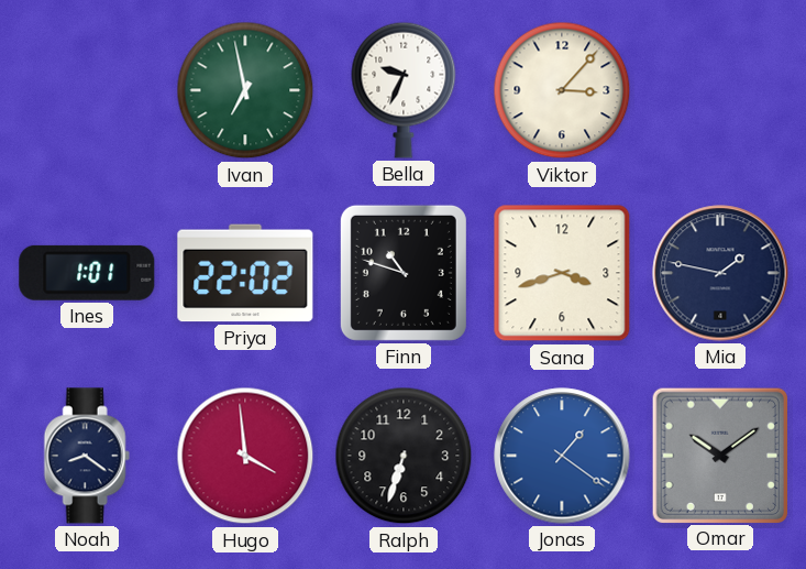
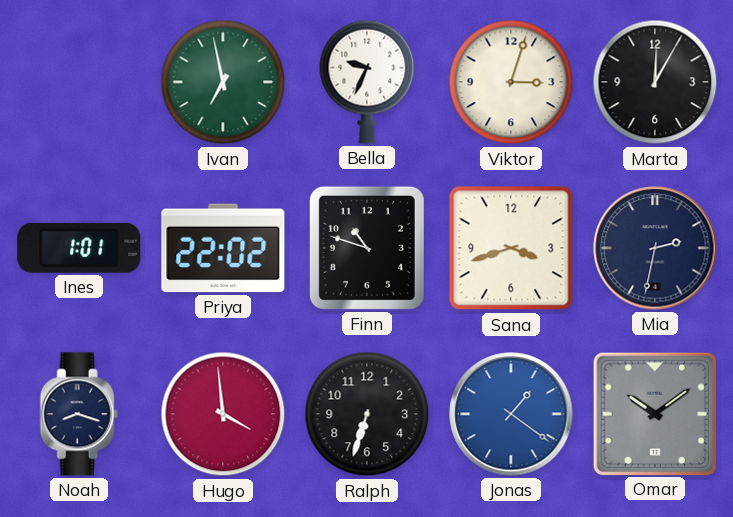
Viktor: 3:07 -> 3:03
Marta: none -> 12:05
Mia: 1:47 -> 2:32
Noah: 8:21 -> 8:18
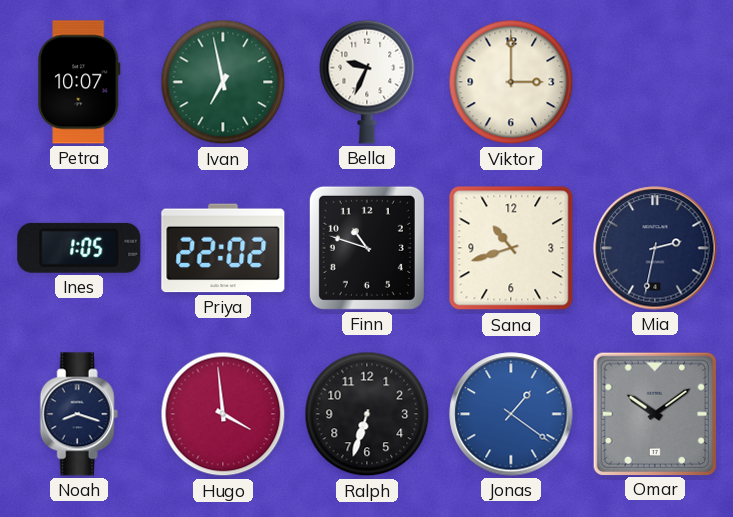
Petra: none -> 10:07
Viktor: 3:03 -> 3:00
Marta: 12:05 -> none
Ines: 1:01 -> 1:05
Sana: 3:42 -> 10:42
